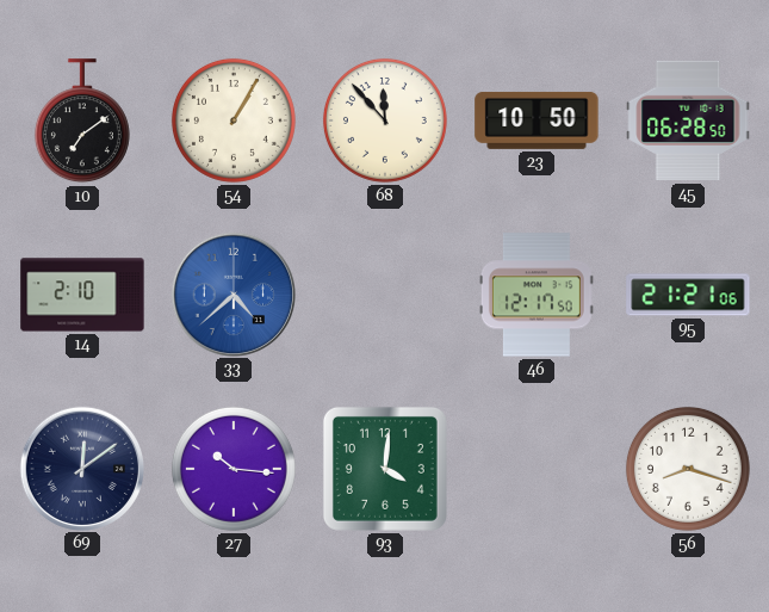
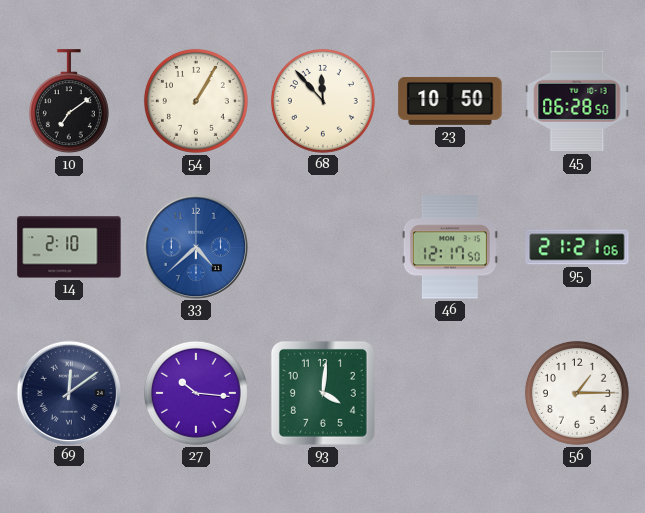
56: 8:18 -> 1:15
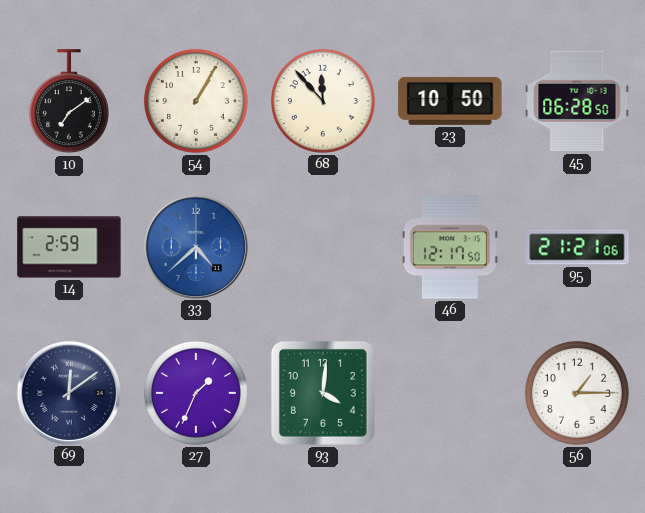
14: 2:10 -> 2:59
27: 10:16 -> 1:34
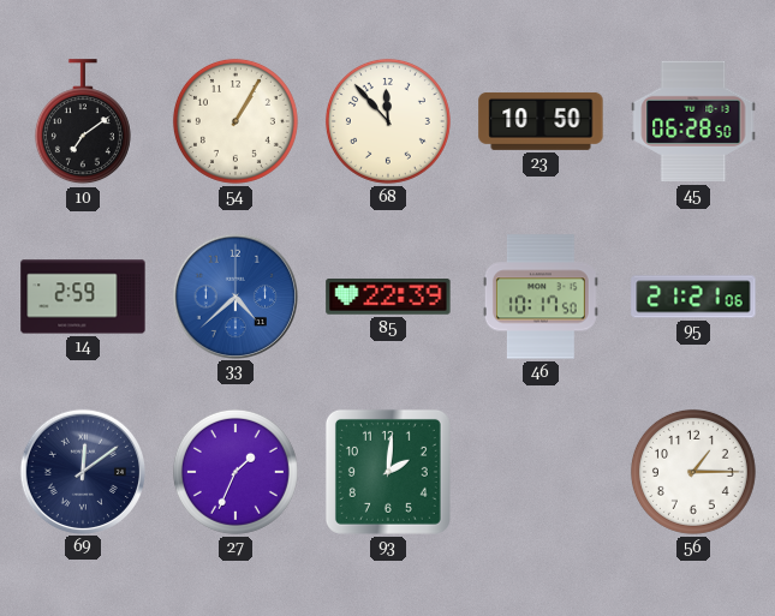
85: none -> 22:39
46: 12:17 -> 10:17
93: 4:01 -> 2:01
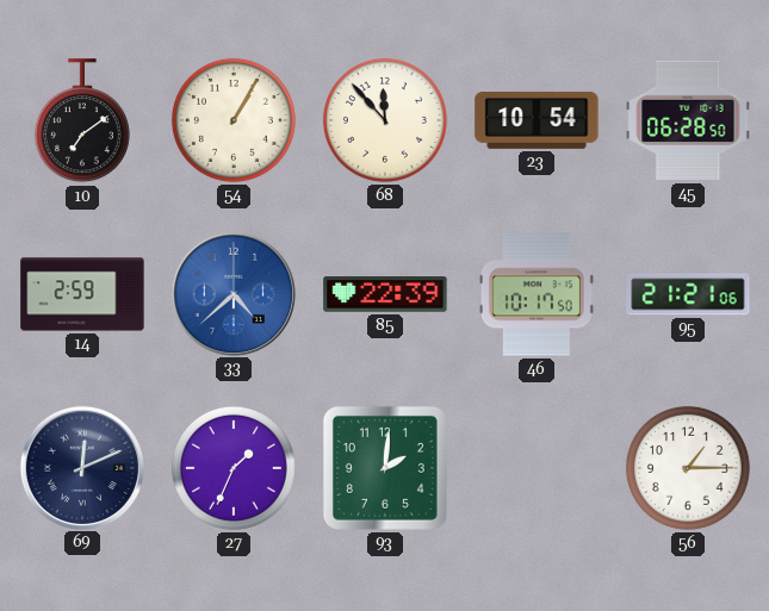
23: 10:50 -> 10:54
69: 12:09 -> 12:11
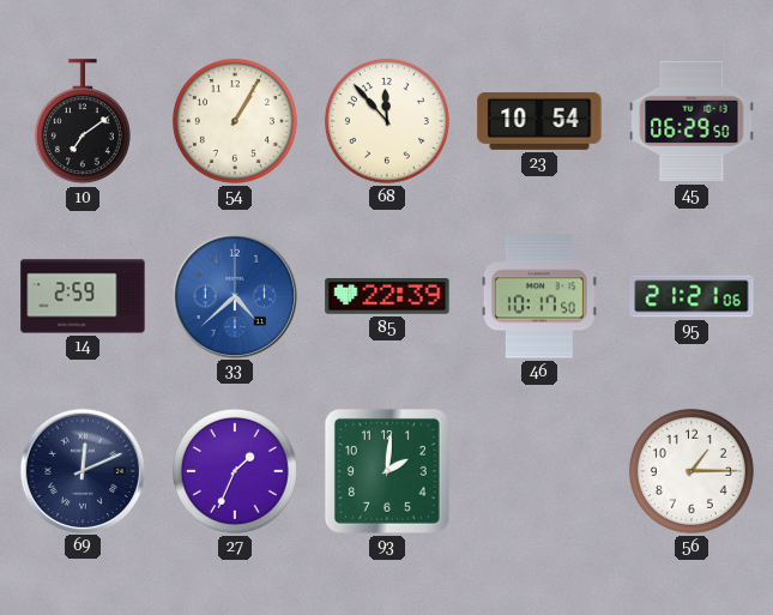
45: 06:28 -> 06:29
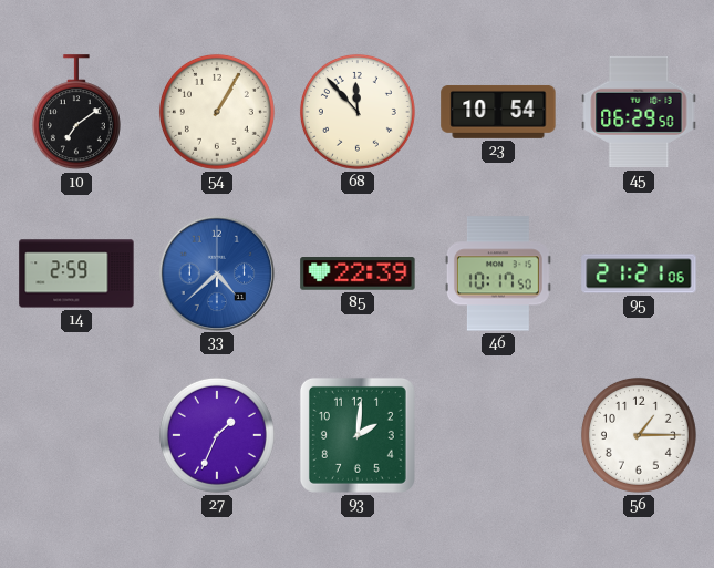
69: 12:11 -> none
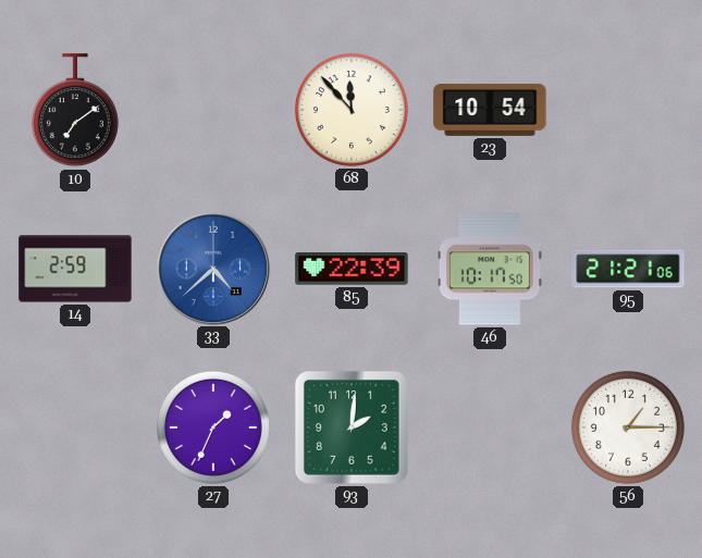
54: 1:05 -> none
45: 06:29 -> none
